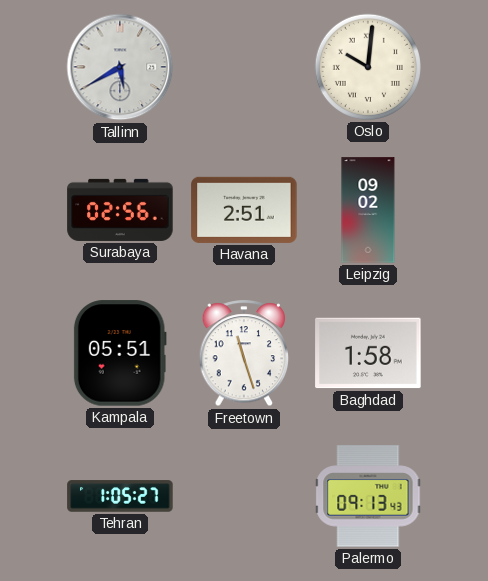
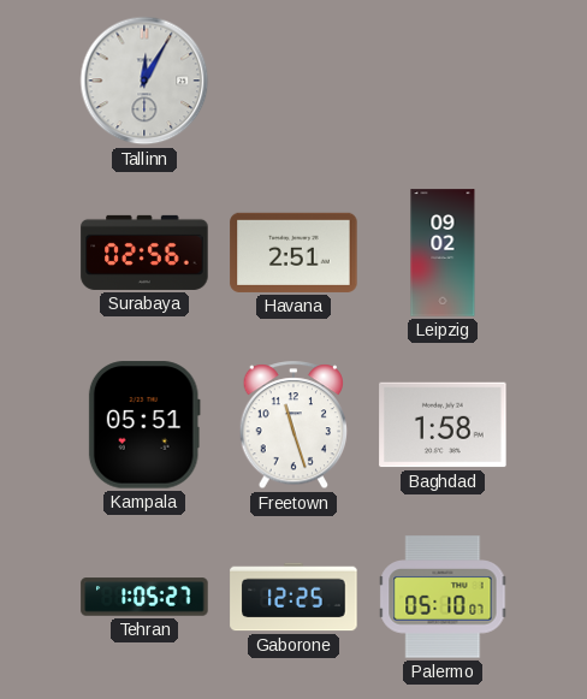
Tallinn: 5:40 -> 12:05
Oslo: 10:01 -> none
Gaborone: none -> 12:25
Palermo: 09:13 -> 05:10
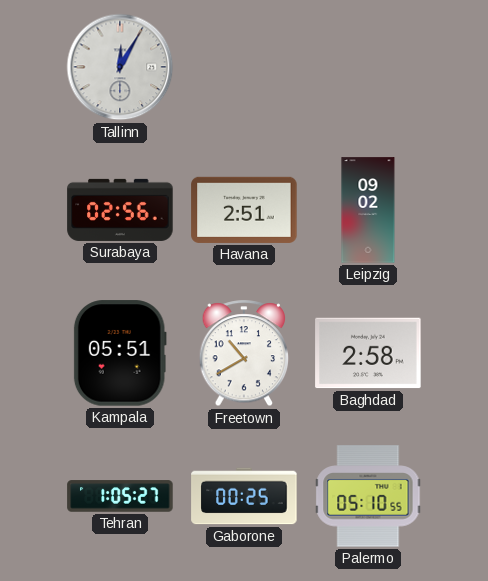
Freetown: 11:27 -> 10:40
Baghdad: 1:58 -> 2:58
Gaborone: 12:25 -> 00:25
Palermo: 05:10:07 -> 05:10:55
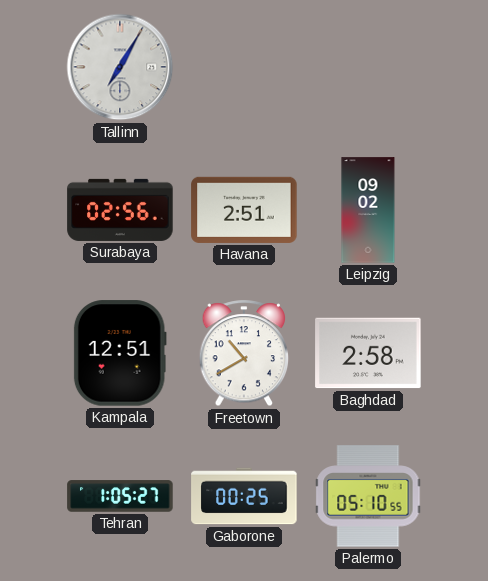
Tallinn: 12:05 -> 7:05
Kampala: 05:51 -> 12:51
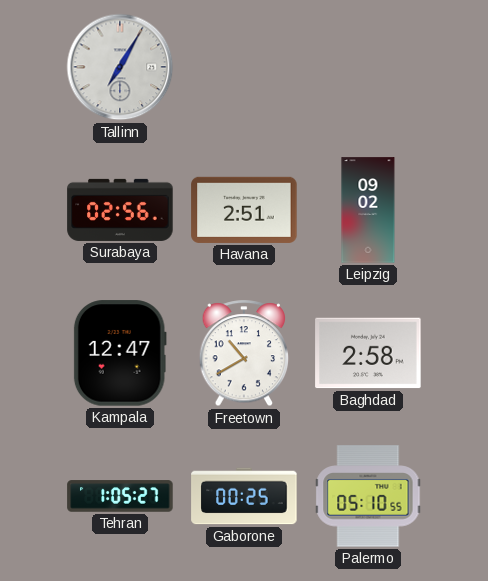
Kampala: 12:51 -> 12:47
